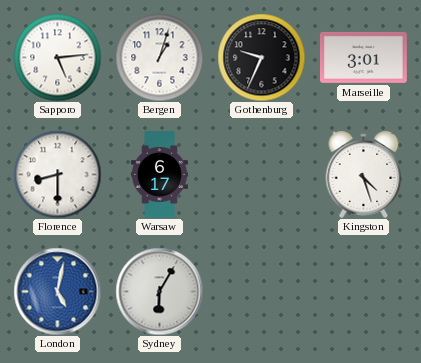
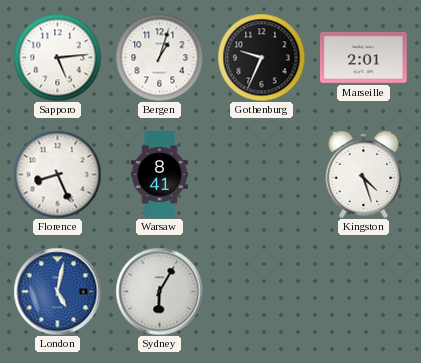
Marseille: 3:01 -> 2:01
Florence: 8:30 -> 8:26
Warsaw: 6:17 -> 8:41
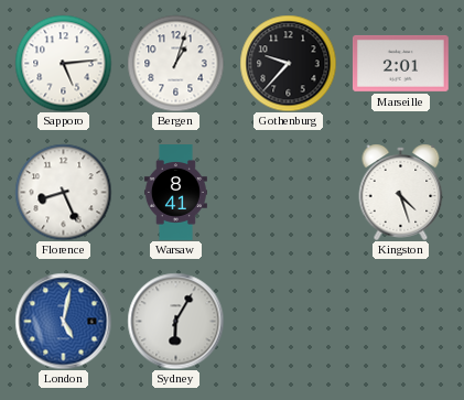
Gothenburg: 9:34 -> 9:37
